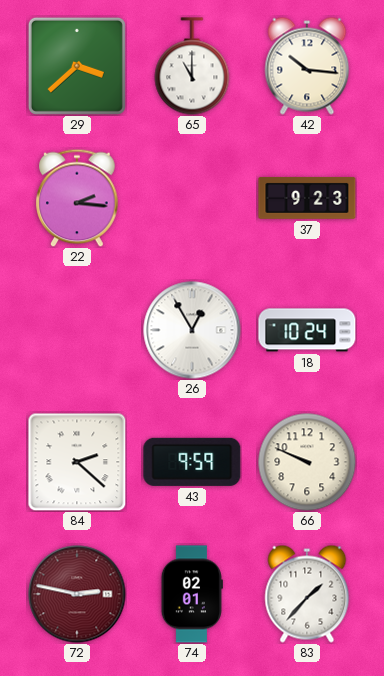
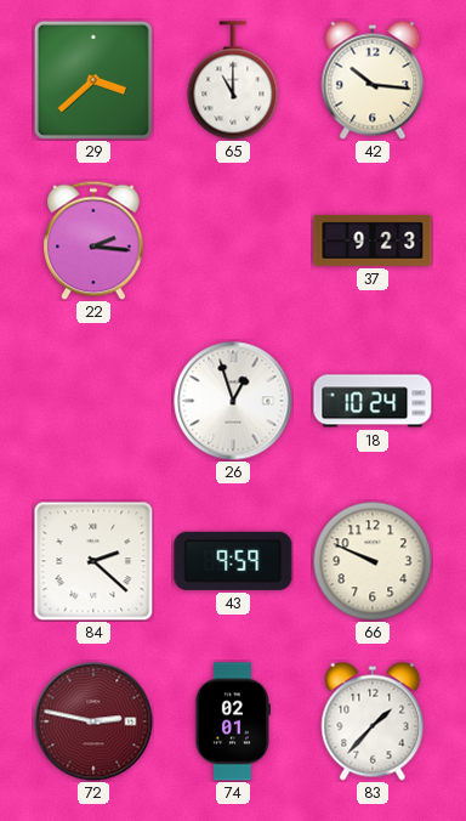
26: 12:55 -> 12:57
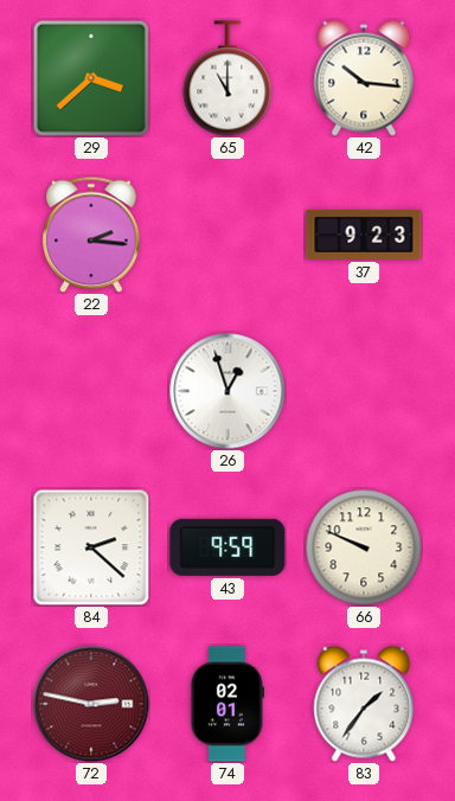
18: 10:24 -> none
83: 1:37 -> 1:36
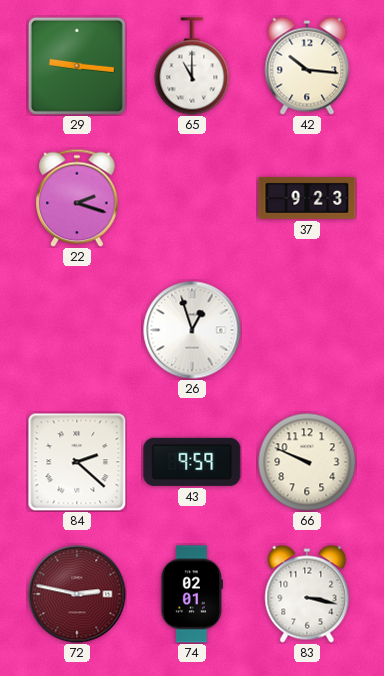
29: 3:38 -> 9:16
22: 2:16 -> 2:18
83: 1:36 -> 3:17
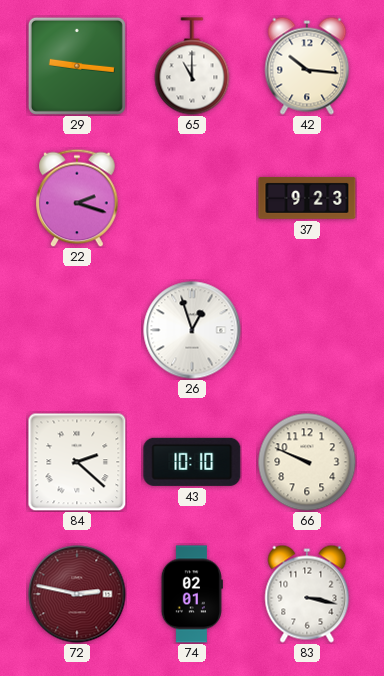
43: 9:59 -> 10:10
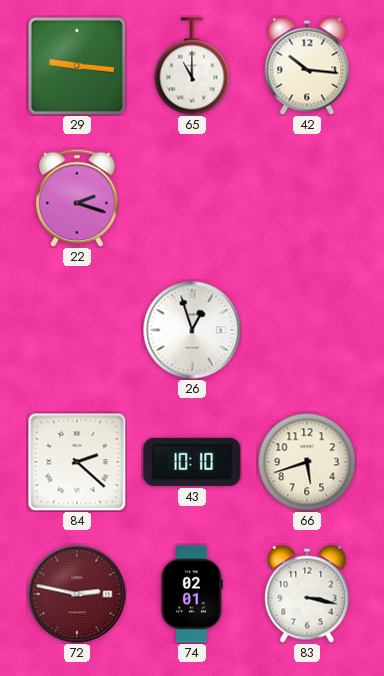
37: 9:23 -> none
66: 9:49 -> 5:42
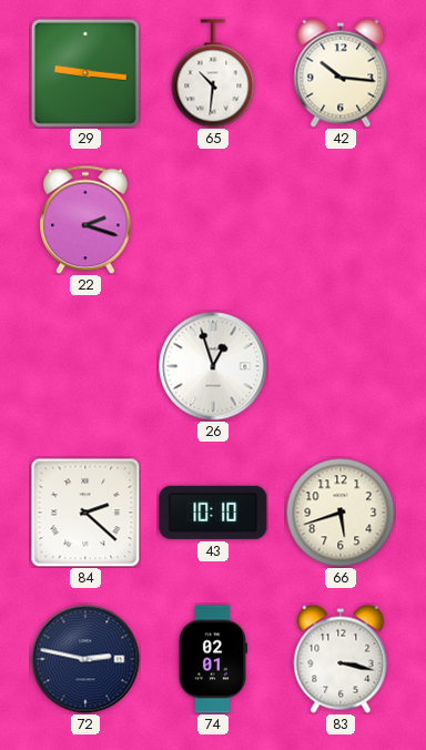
65: 11:00 -> 10:31
72 dial: burgundy -> navy
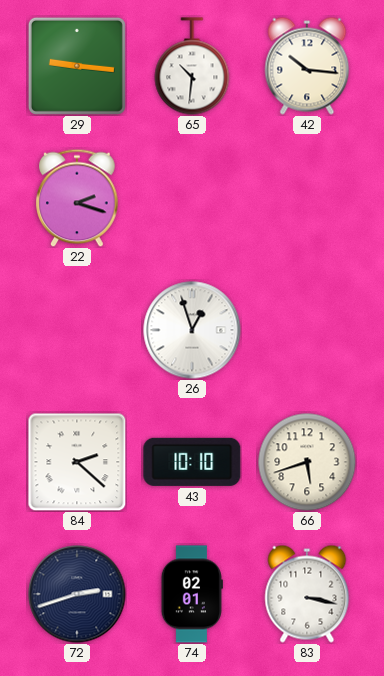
72: 2:47 -> 2:42
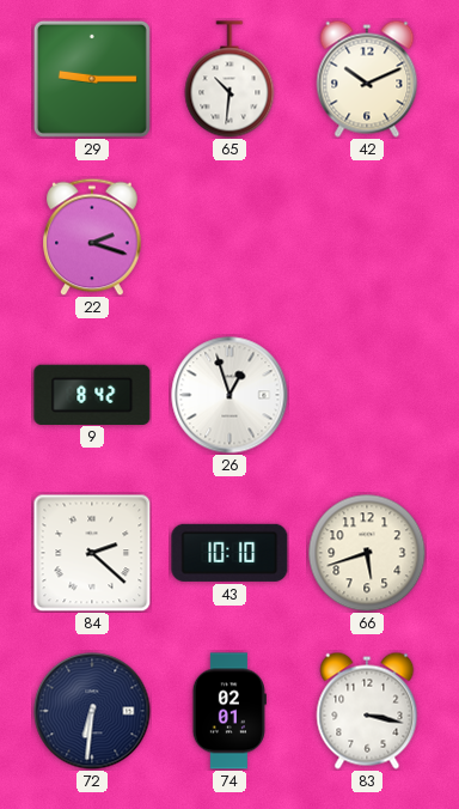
29: 9:16 -> 9:15
42: 10:16 -> 10:11
9: none -> 8:42
72: 2:42 -> 6:31
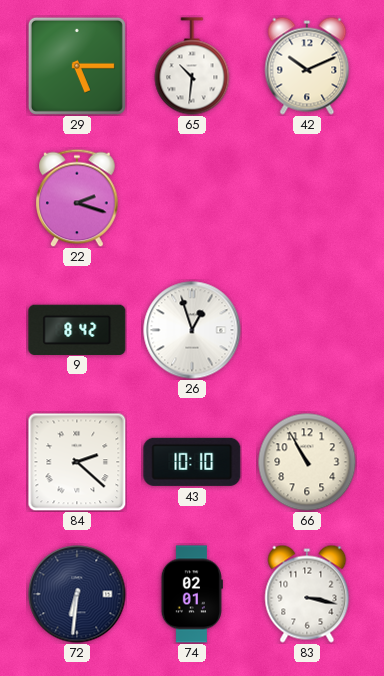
29: 9:15 -> 5:15
66: 5:42 -> 10:55
